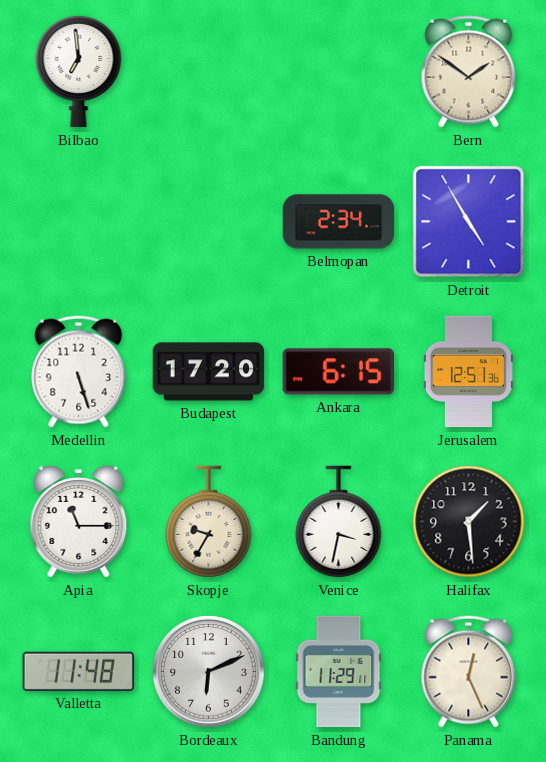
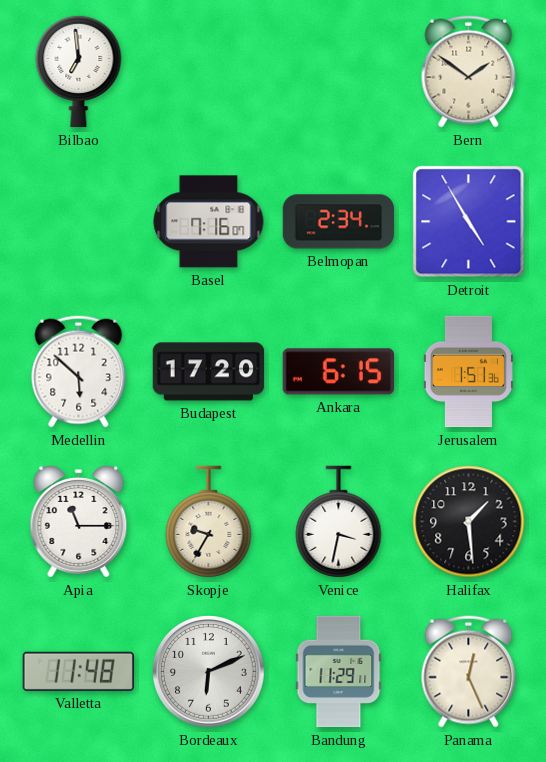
Basel: none -> 7:16
Medellin: 5:27 -> 5:52
Jerusalem: 12:51 -> 1:51
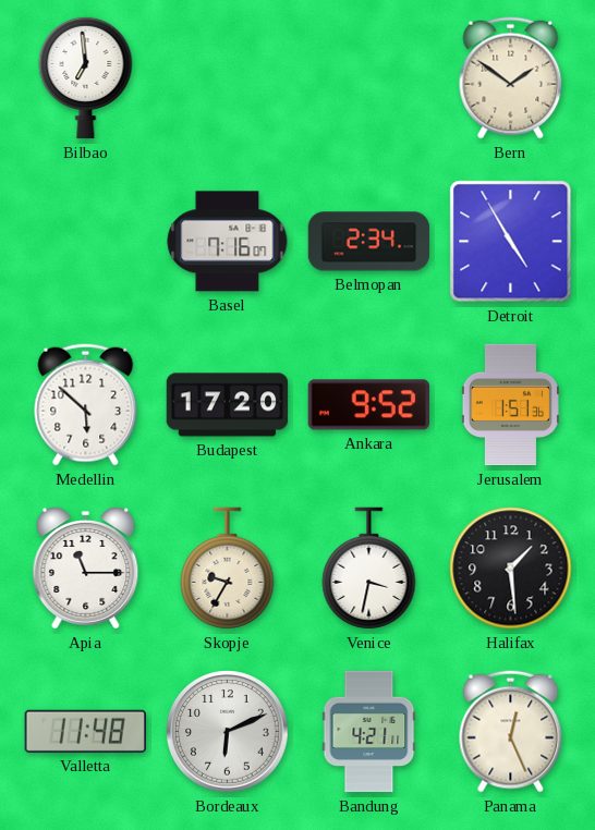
Ankara: 6:15 -> 9:52
Bandung: 11:29 -> 4:21
